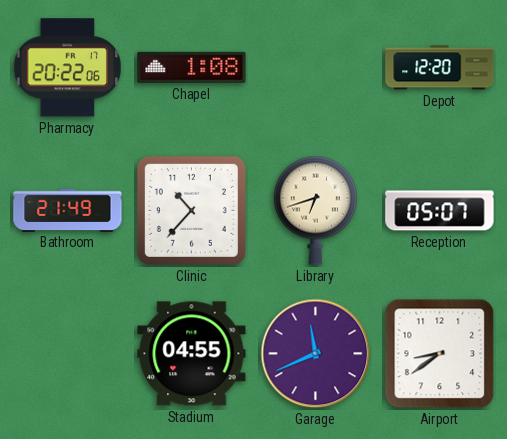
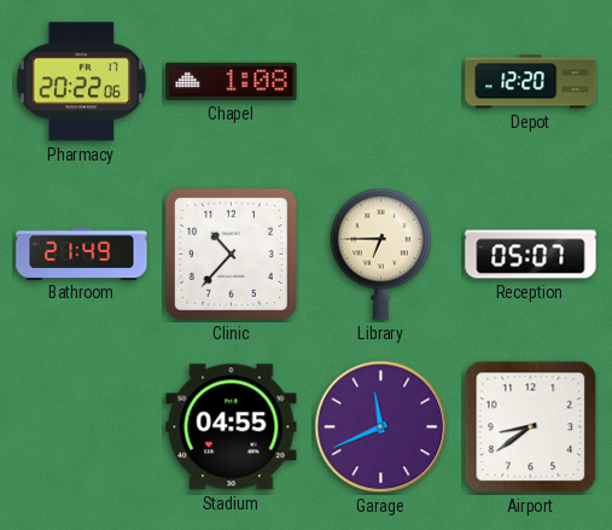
Library: 6:42 -> 6:45
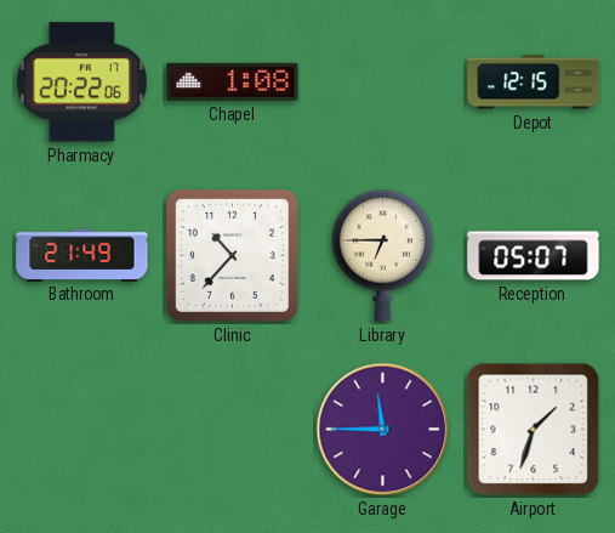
Depot: 12:20 -> 12:15
Stadium: 04:55 -> none
Garage: 11:41 -> 11:45
Airport: 8:39 -> 1:33
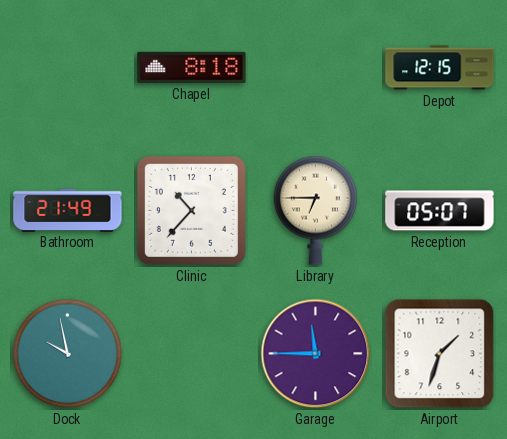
Pharmacy: 20:22 -> none
Chapel: 1:08 -> 8:18
Dock: none -> 9:58
